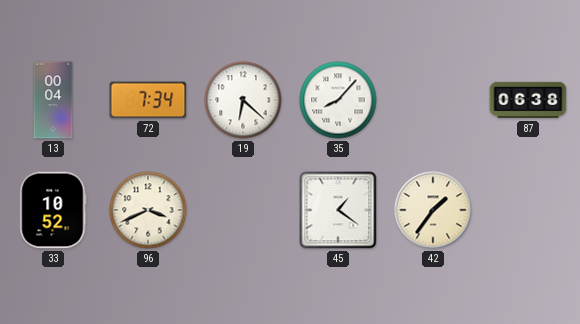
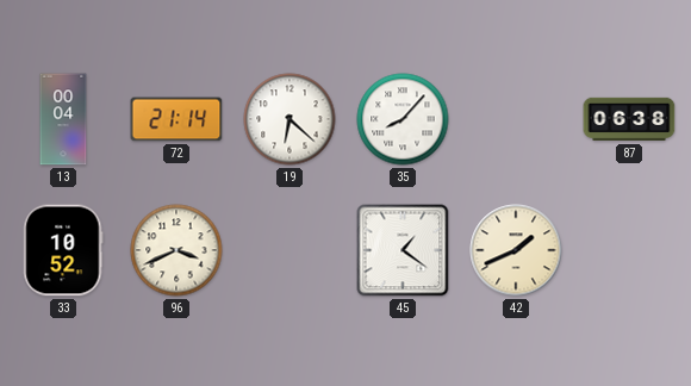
72: 7:34 -> 21:14
42: 1:36 -> 1:41
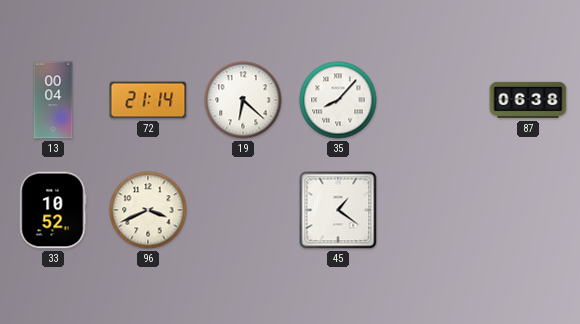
42: 1:41 -> none
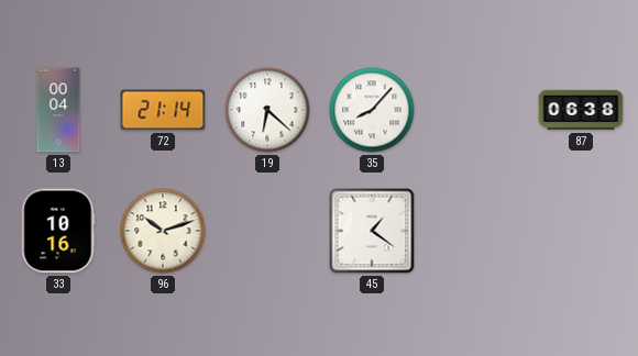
33: 10:52 -> 10:16
96: 3:41 -> 10:12
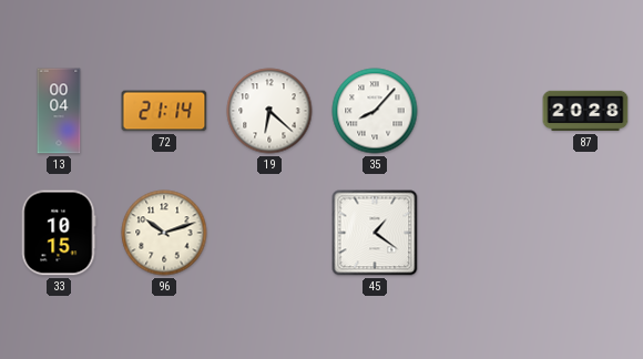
87: 06:38 -> 20:28
33: 10:16 -> 10:15
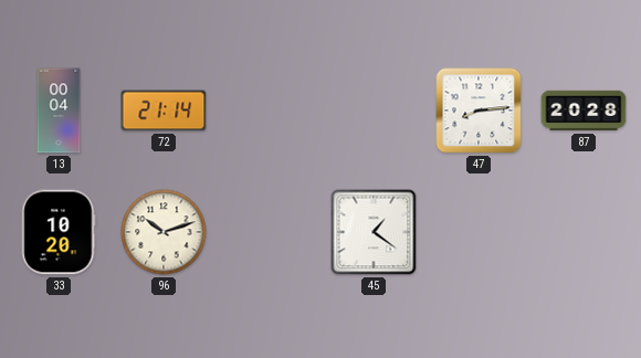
19: 6:22 -> none
35: 8:07 -> none
47: none -> 8:14
33: 10:15 -> 10:20
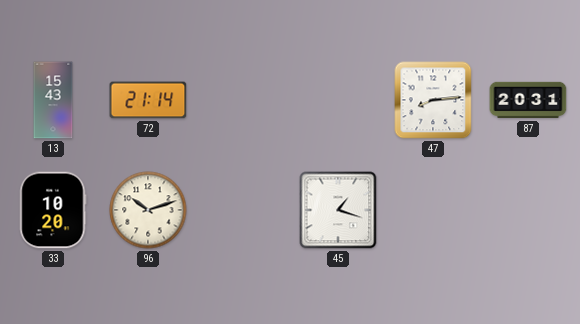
13: 00:04 -> 15:43
87: 20:28 -> 20:31
45: 1:21 -> 1:18
